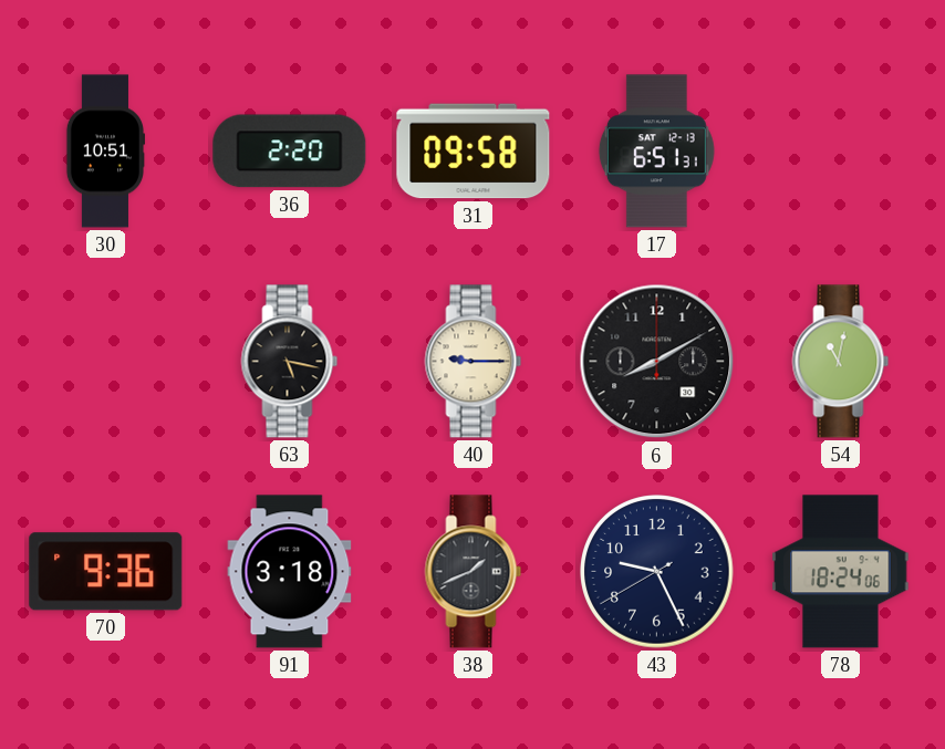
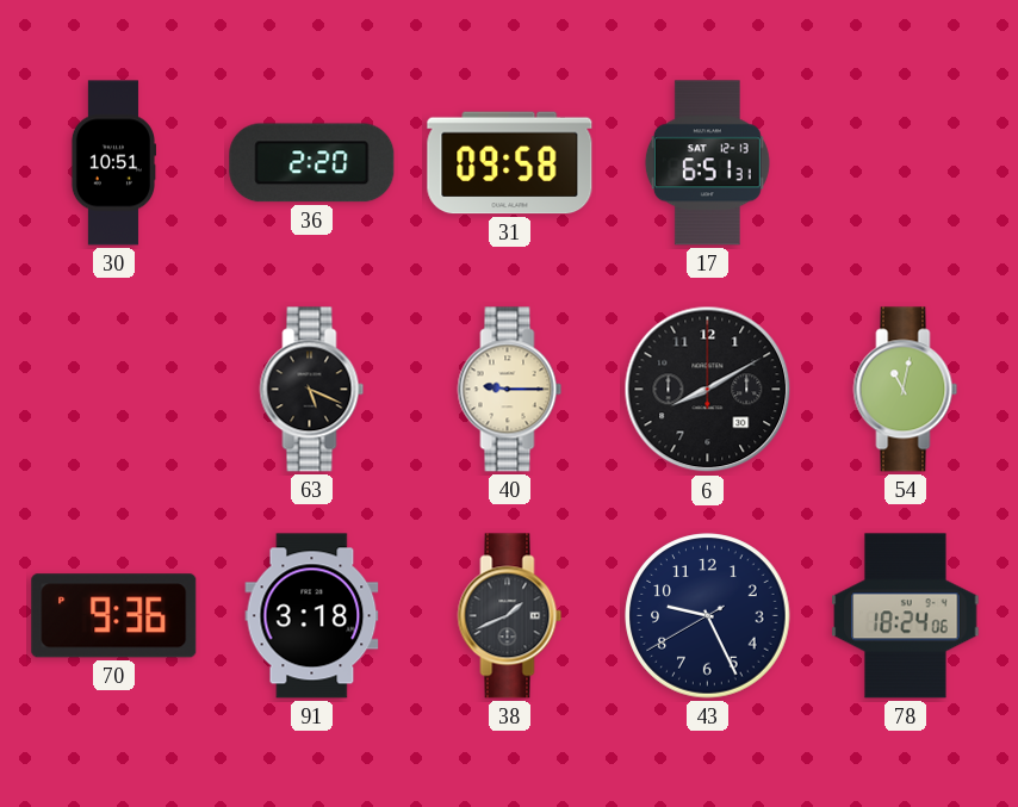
63: 5:17 -> 5:19
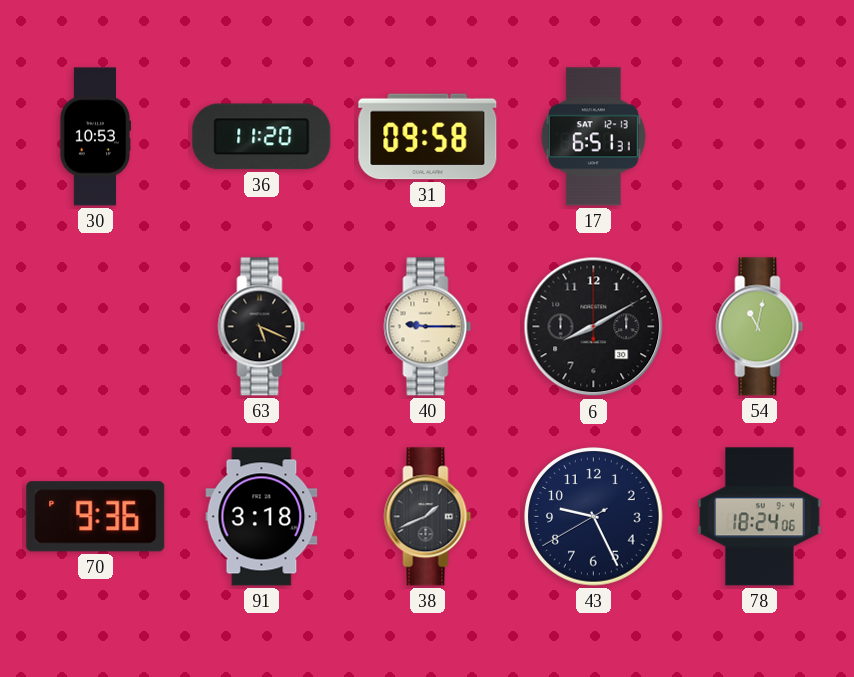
30: 10:51 -> 10:53
36: 2:20 -> 11:20
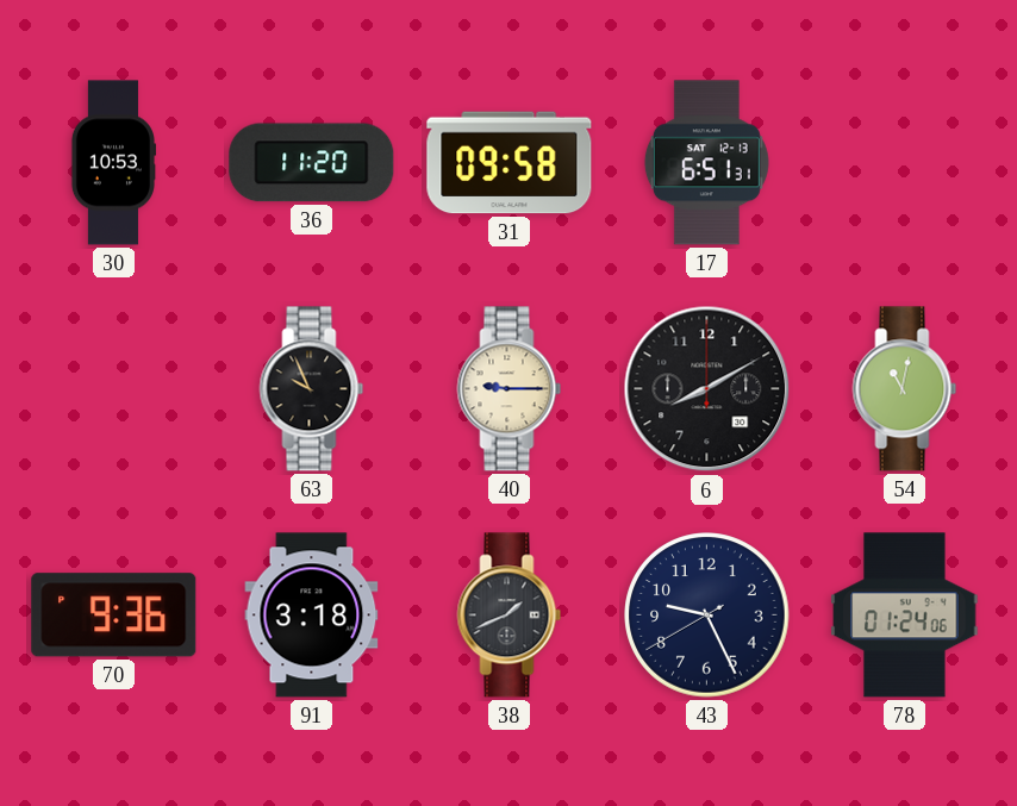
63: 5:19 -> 9:56
78: 18:24 -> 01:24
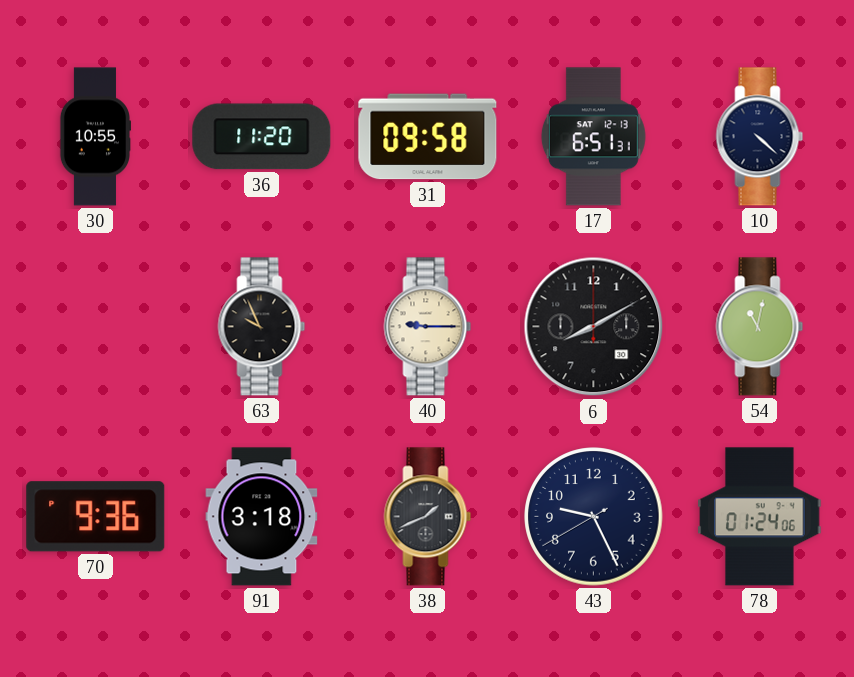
30: 10:53 -> 10:55
10: none -> 4:22
